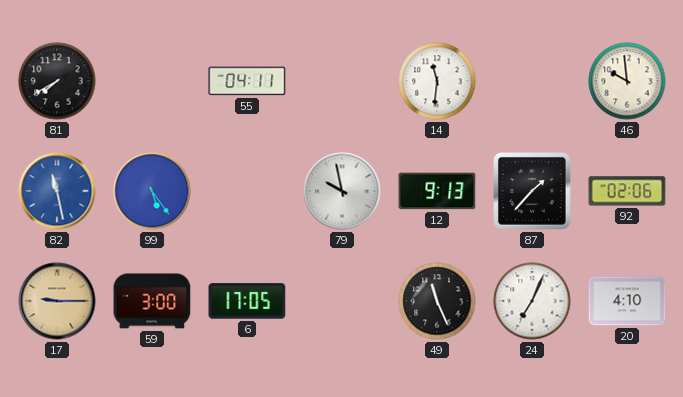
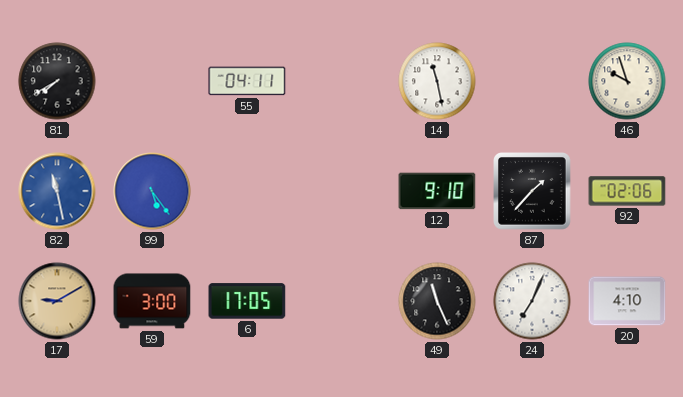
14: 11:31 -> 11:28
46: 9:59 -> 9:57
79: 9:58 -> none
12: 9:13 -> 9:10
17: 9:15 -> 9:10
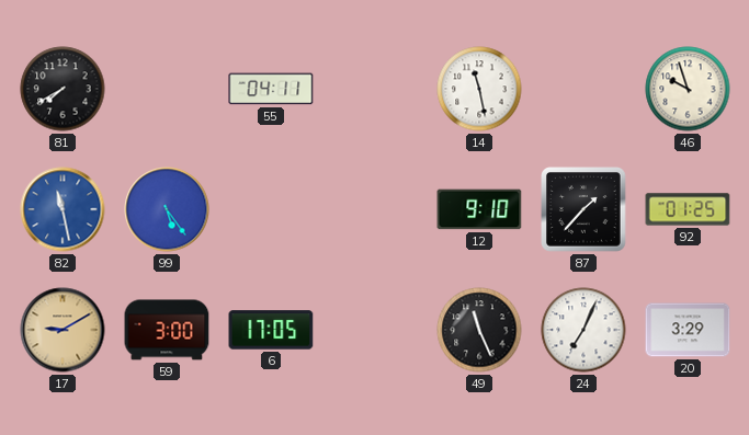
92: 02:06 -> 01:25
20: 4:10 -> 3:29
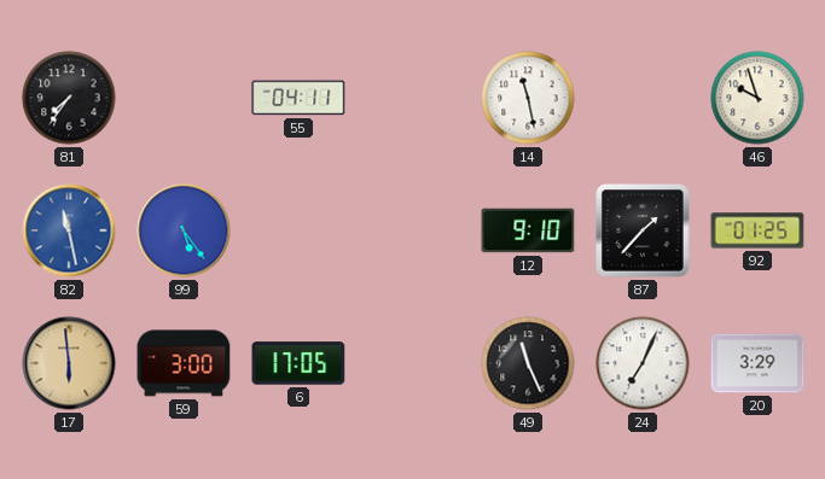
81: 7:40 -> 7:36
17: 9:10 -> 5:59
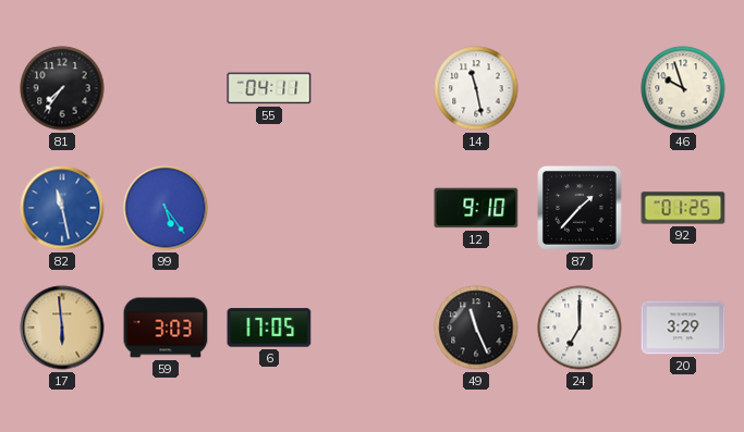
59: 3:00 -> 3:03
24: 7:04 -> 7:00
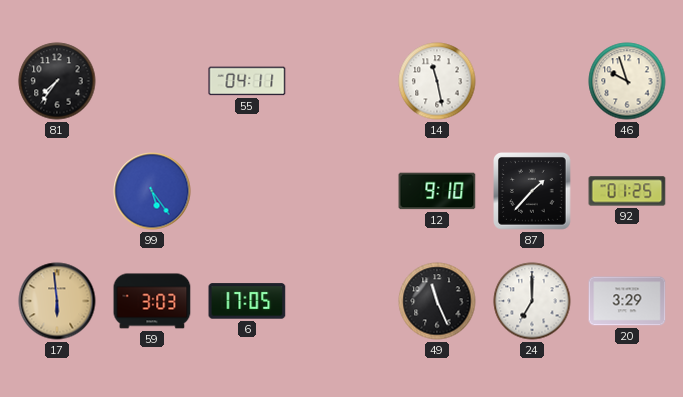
82: 11:28 -> none
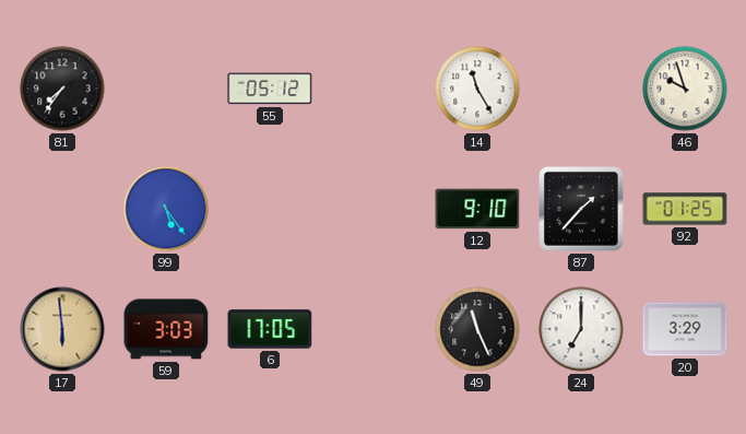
55: 04:11 -> 05:12
14: 11:28 -> 11:25
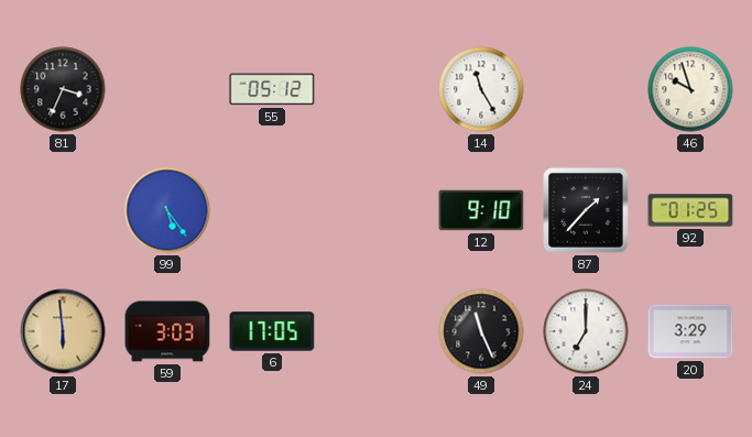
81: 7:36 -> 3:34
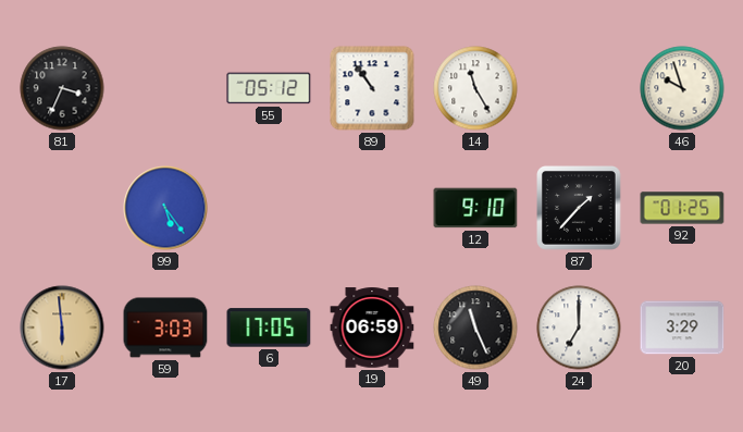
89: none -> 10:54
19: none -> 06:59
